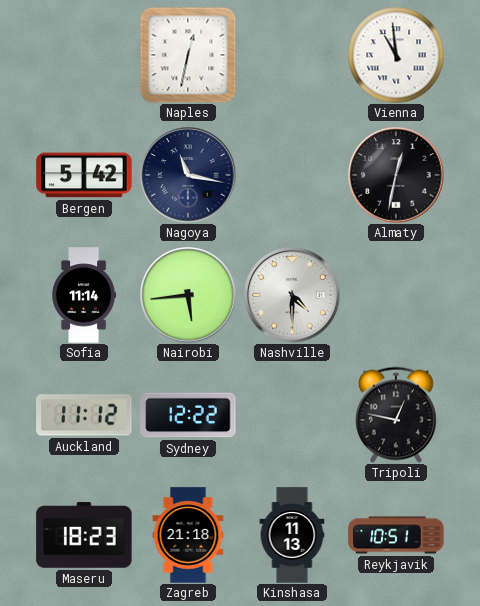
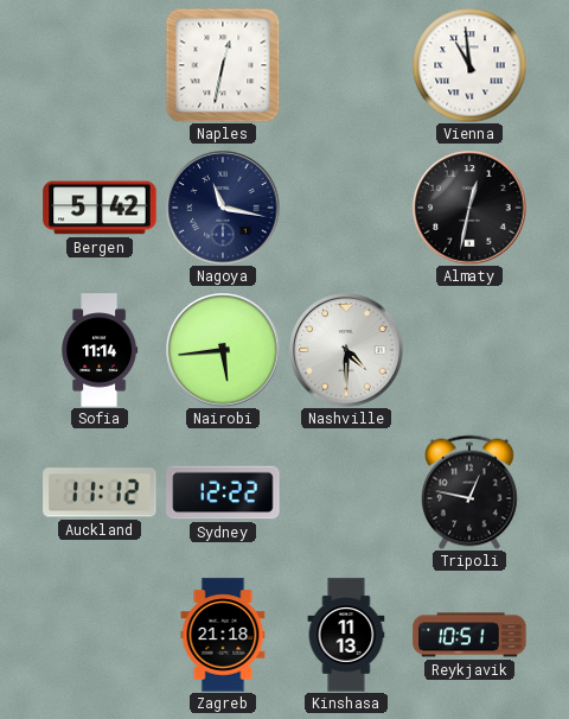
Maseru: 18:23 -> none
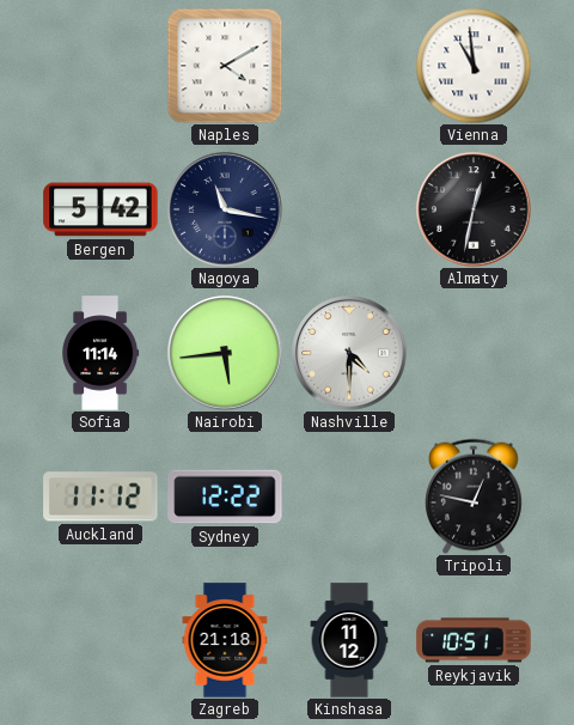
Naples: 12:32 -> 4:10
Kinshasa: 11:13 -> 11:12
